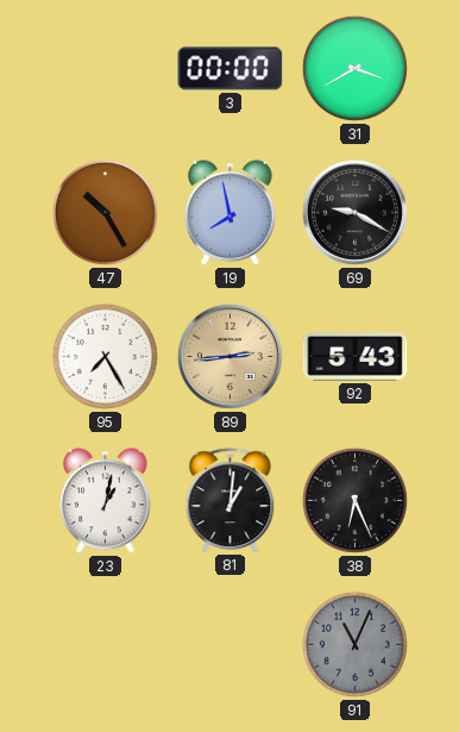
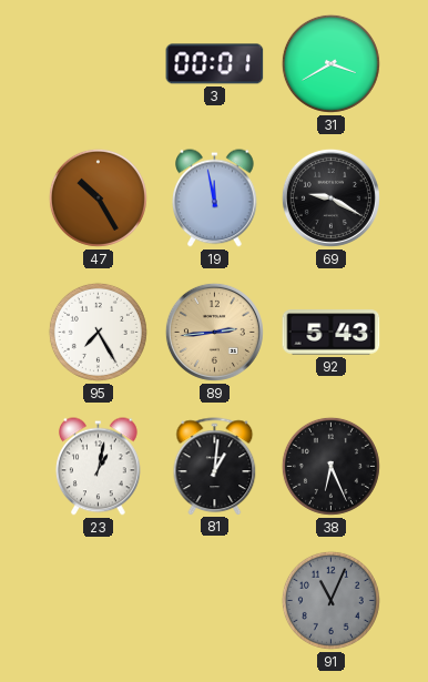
3: 00:00 -> 00:01
19: 7:58 -> 11:58
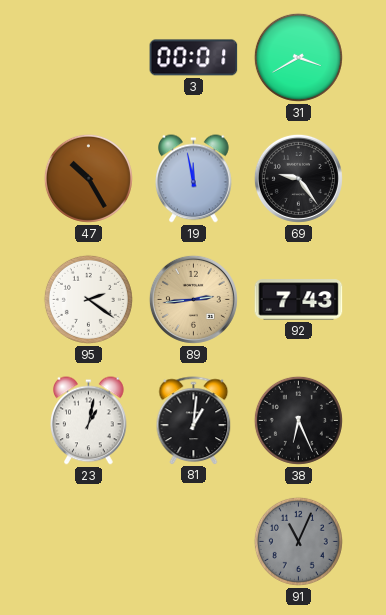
69: 9:20 -> 9:24
95: 7:25 -> 2:21
92: 5:43 -> 7:43
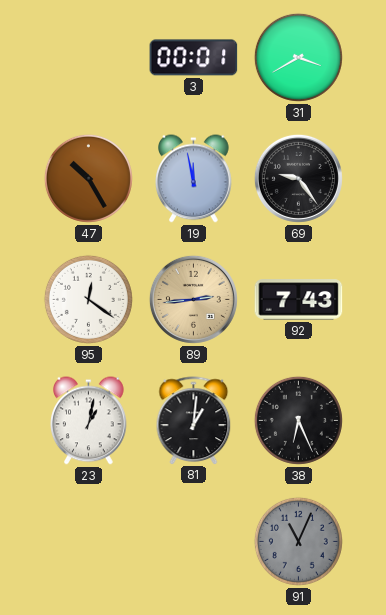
95: 2:21 -> 12:21
